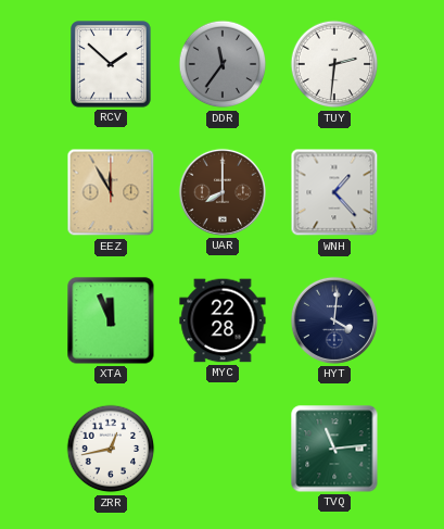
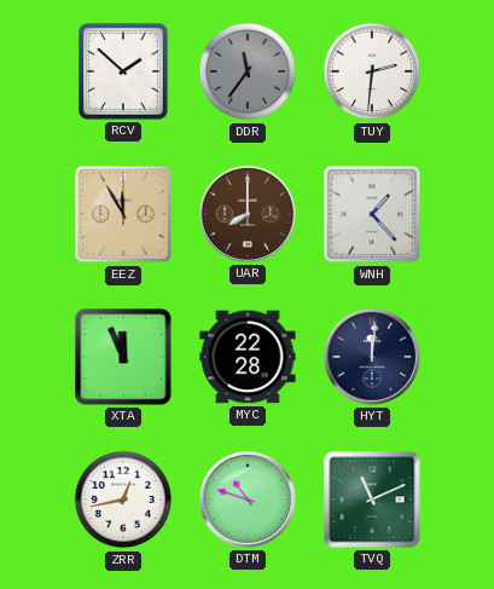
HYT: 4:01 -> 12:01
DTM: none -> 10:48
TVQ: 11:14 -> 11:11
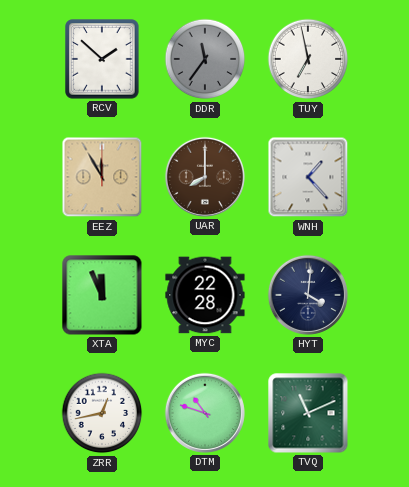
TUY: 2:31 -> 6:58
HYT: 12:01 -> 4:01
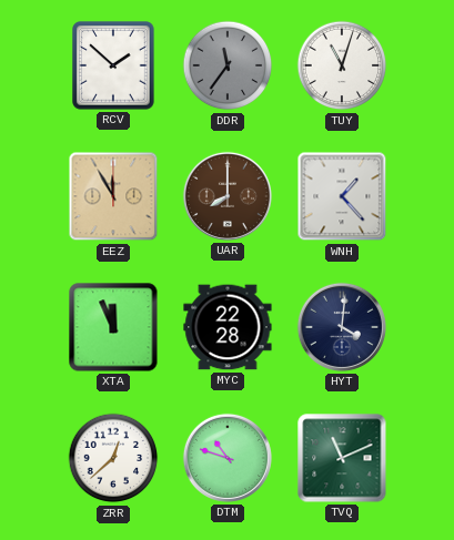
TUY: 6:58 -> 11:03
ZRR: 12:43 -> 12:38
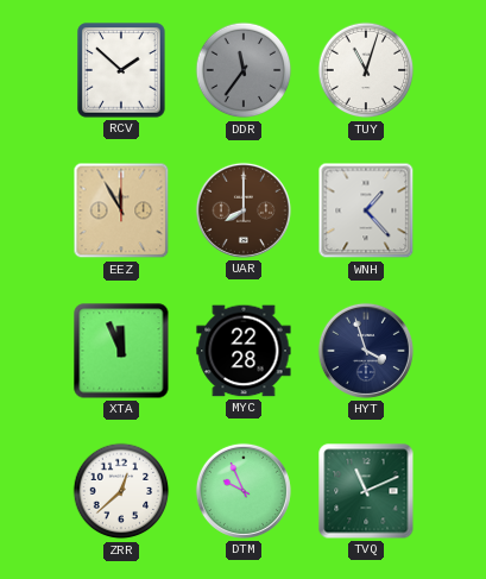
HYT: 4:01 -> 3:57
DTM: 10:48 -> 9:56
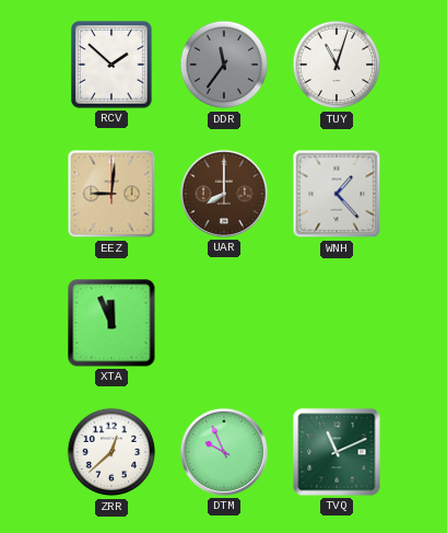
EEZ: 11:55 -> 9:01
MYC: 22:28 -> none
HYT: 3:57 -> none
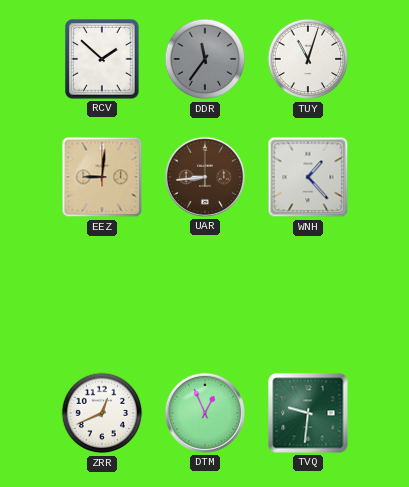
UAR: 8:00 -> 8:44
XTA: 11:56 -> none
ZRR: 12:38 -> 12:41
DTM: 9:56 -> 12:56
TVQ: 11:11 -> 9:31
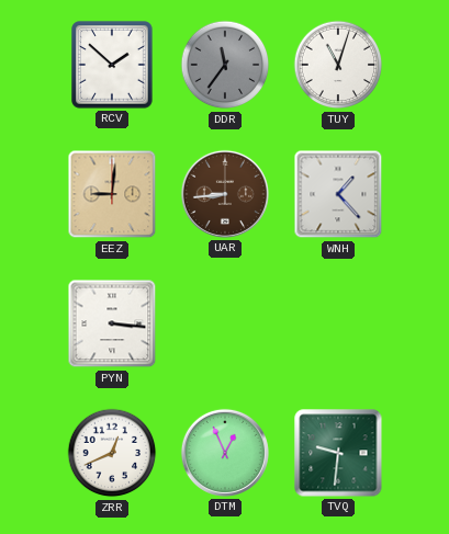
PYN: none -> 3:16
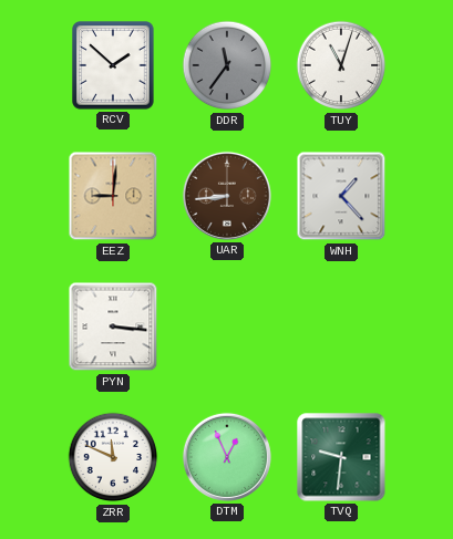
ZRR: 12:41 -> 11:49
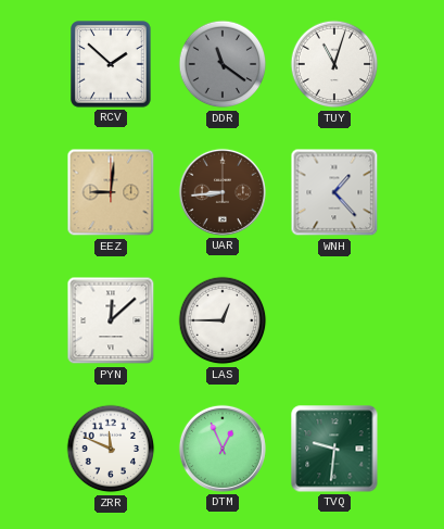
DDR: 11:36 -> 11:21
PYN: 3:16 -> 12:08
LAS: none -> 12:45
